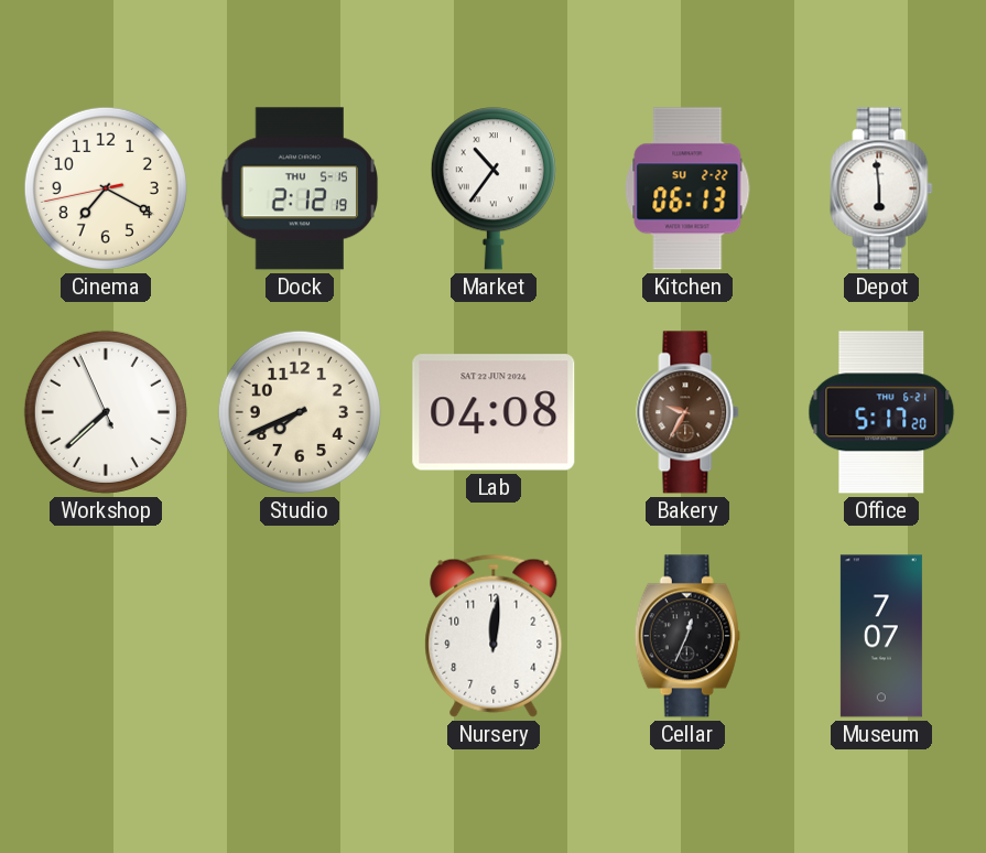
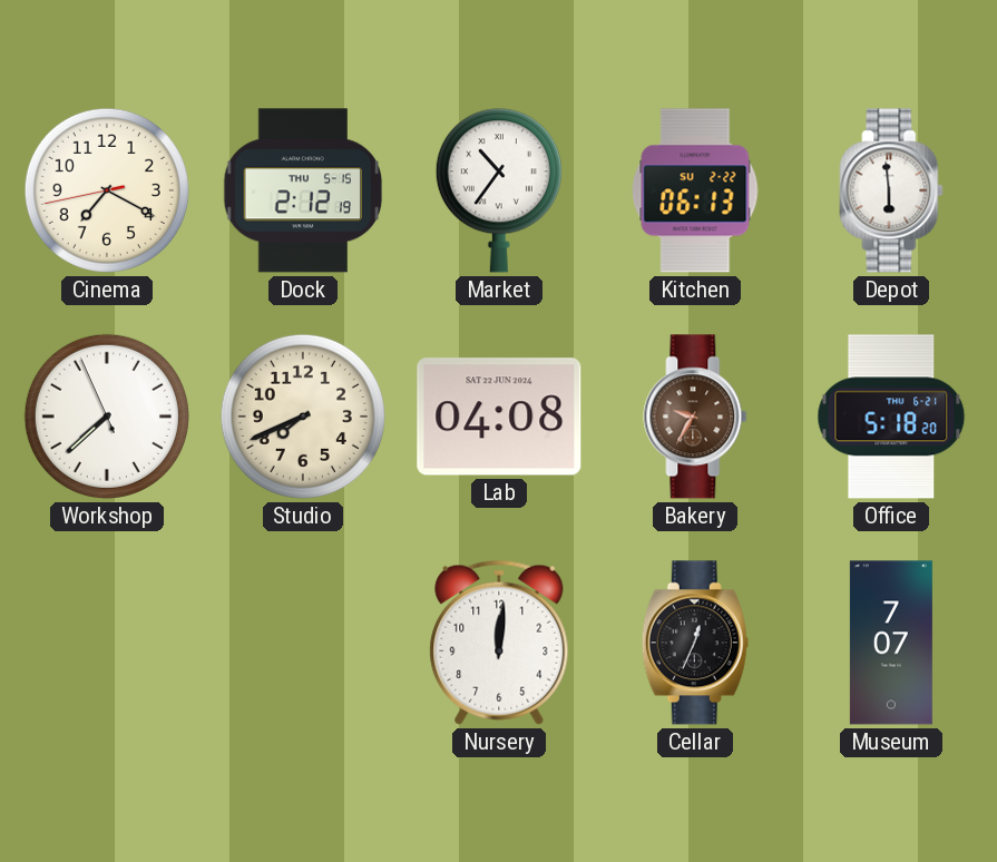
Office: 5:17 -> 5:18
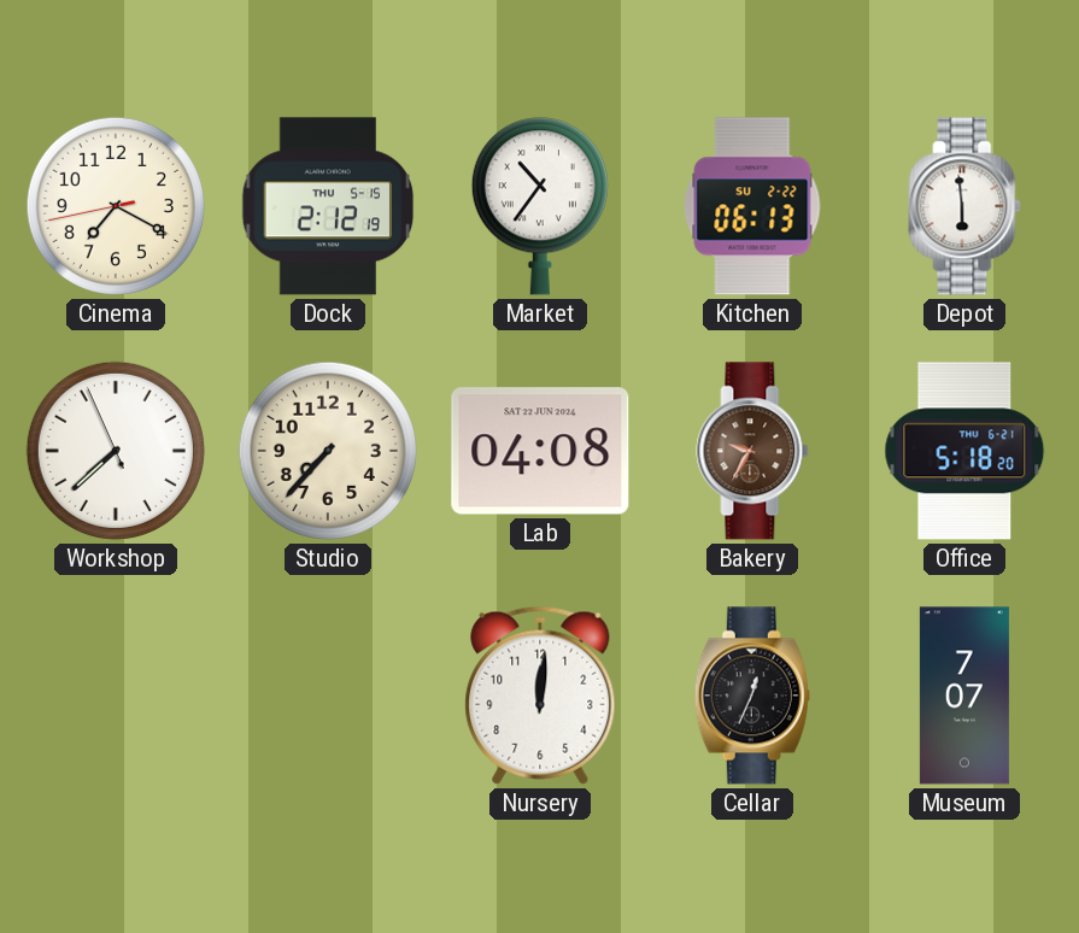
Studio: 7:41 -> 7:37
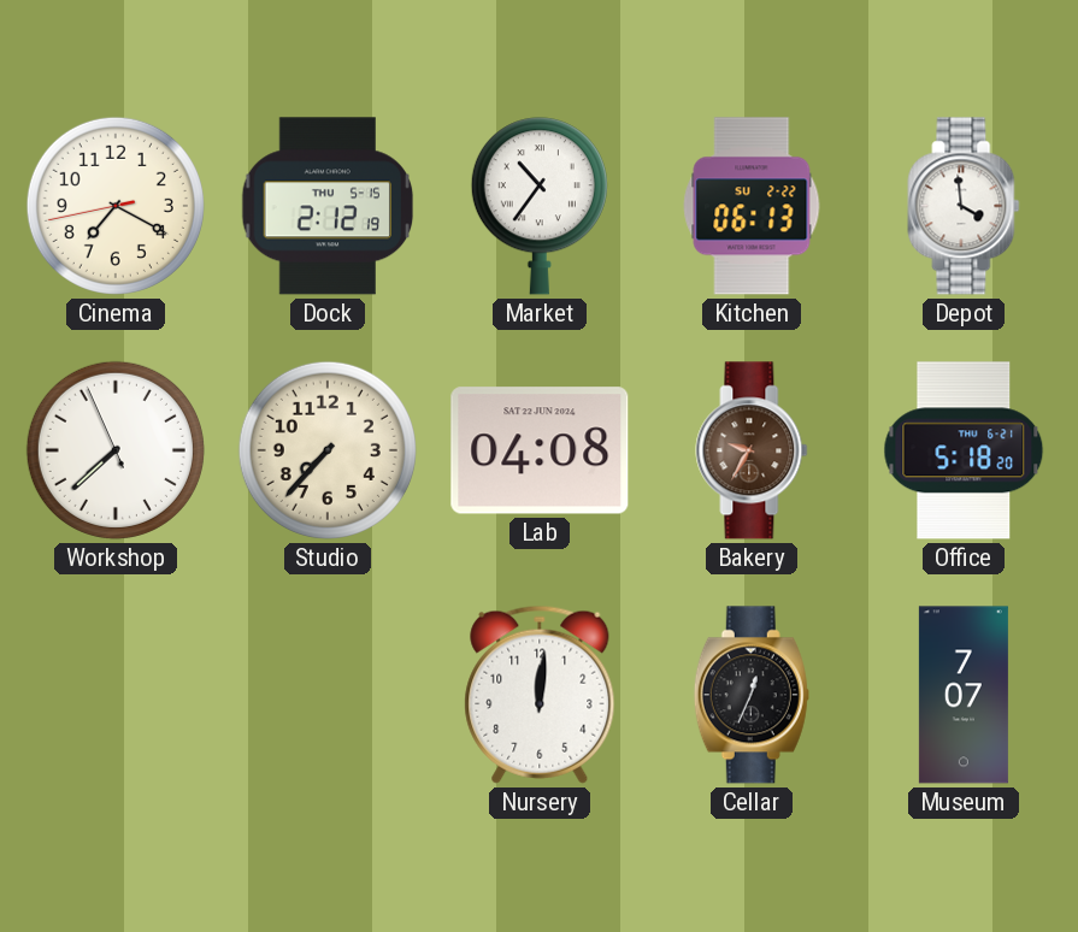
Depot: 5:59 -> 3:59
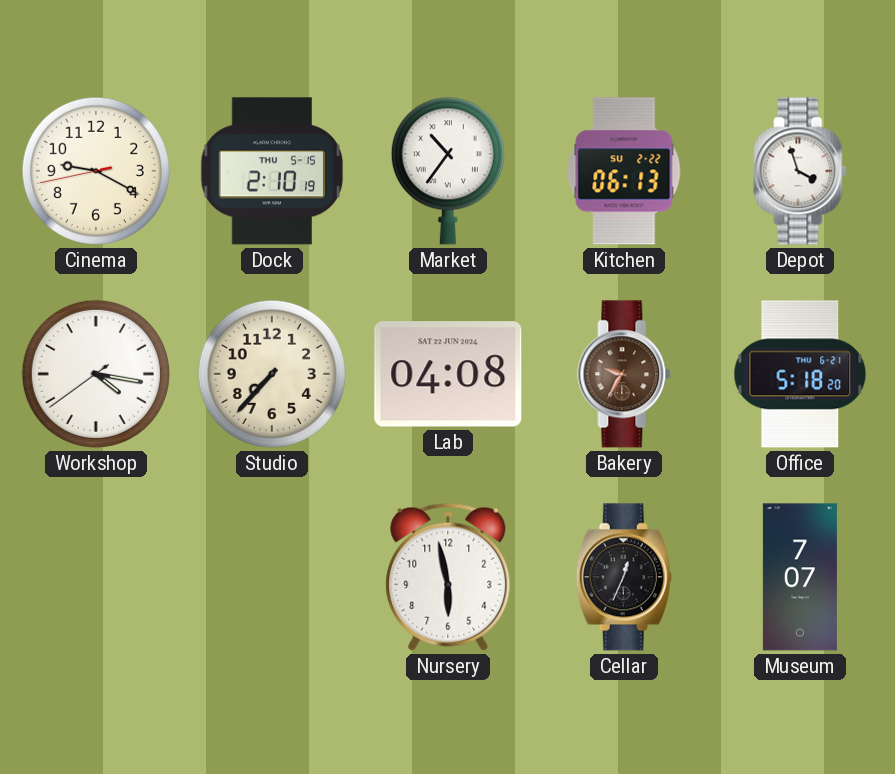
Cinema: 7:19 -> 9:19
Dock: 2:12 -> 2:10
Depot: 3:59 -> 3:57
Workshop: 7:37 -> 4:16
Nursery: 12:01 -> 5:58
